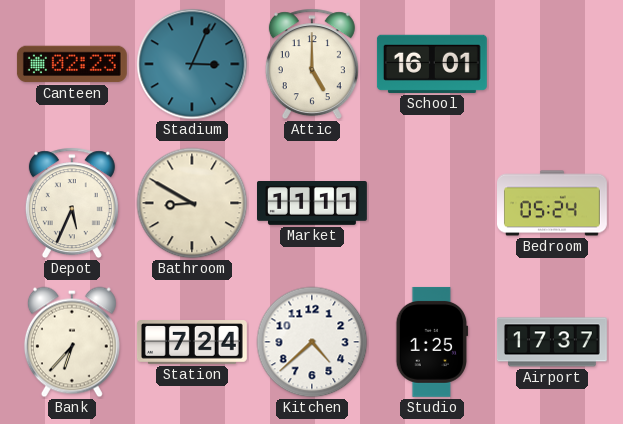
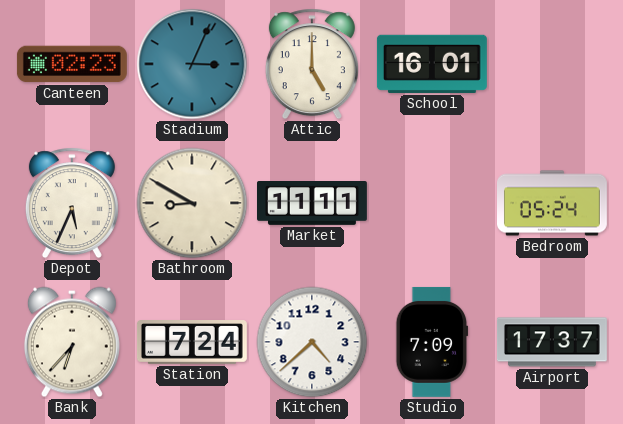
Studio: 1:25 -> 7:09
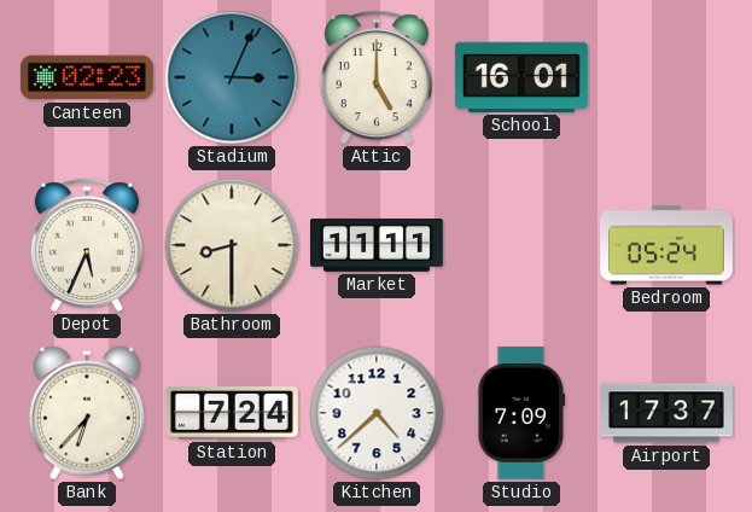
Bathroom: 8:50 -> 8:30
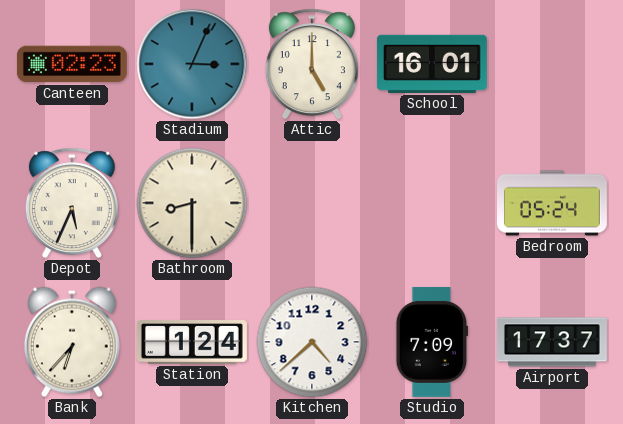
Market: 11:11 -> none
Station: 7:24 -> 1:24
